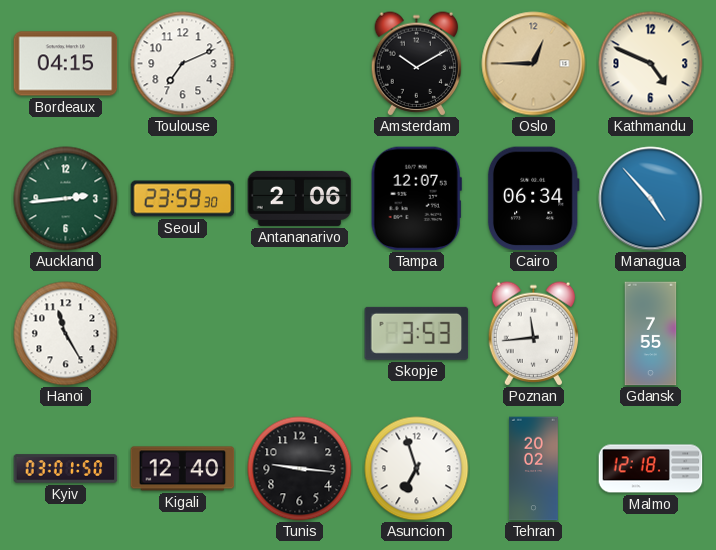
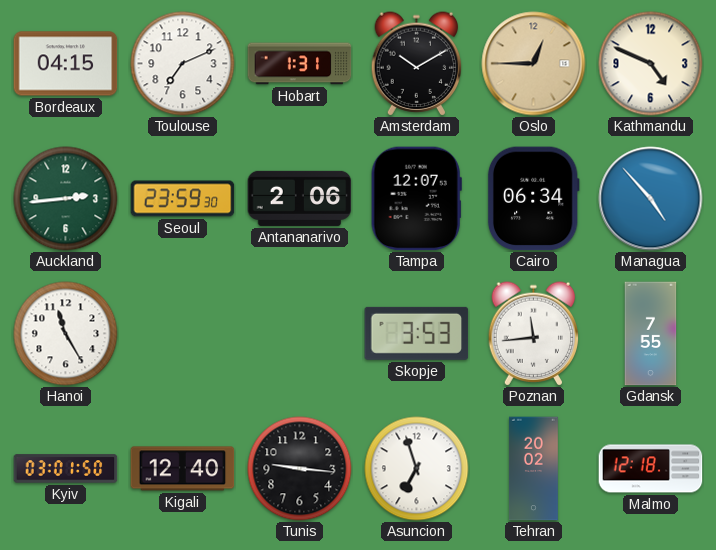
Hobart: none -> 1:31
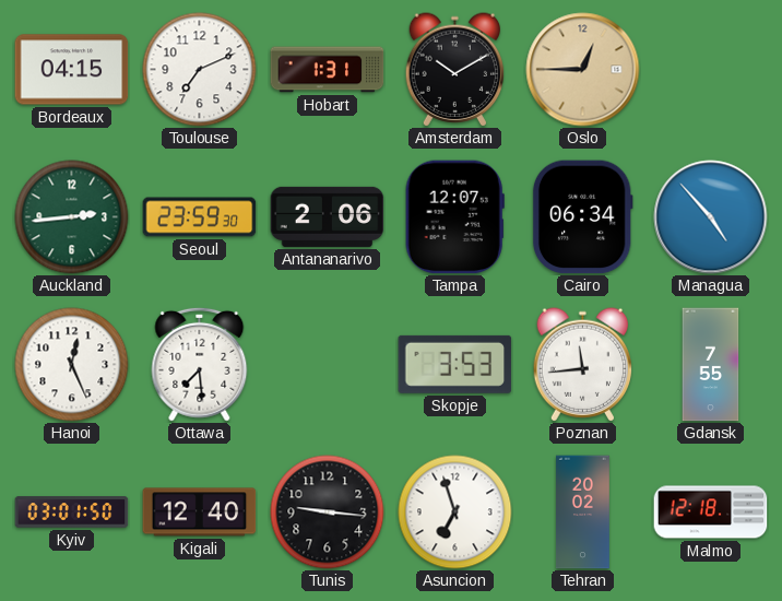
Kathmandu: 4:49 -> none
Hanoi: 11:25 -> 12:26
Ottawa: none -> 7:29
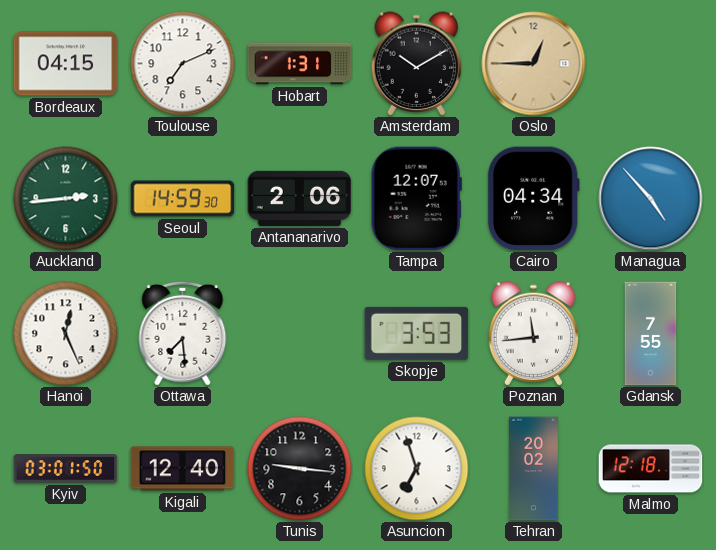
Seoul: 23:59 -> 14:59
Cairo: 06:34 -> 04:34
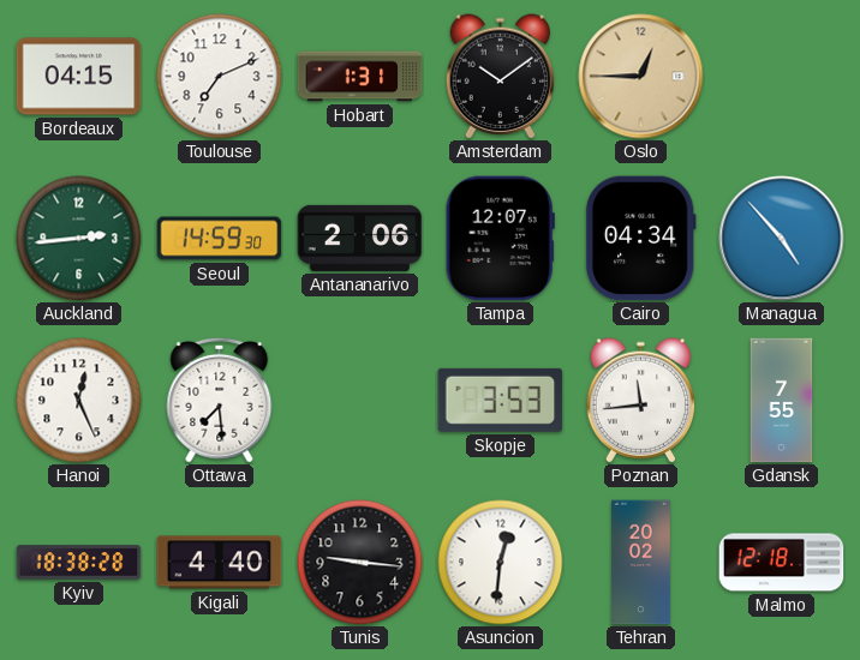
Amsterdam: 10:10 -> 10:09
Kyiv: 03:01 -> 18:38
Kigali: 12:40 -> 4:40
Asuncion: 6:57 -> 12:31
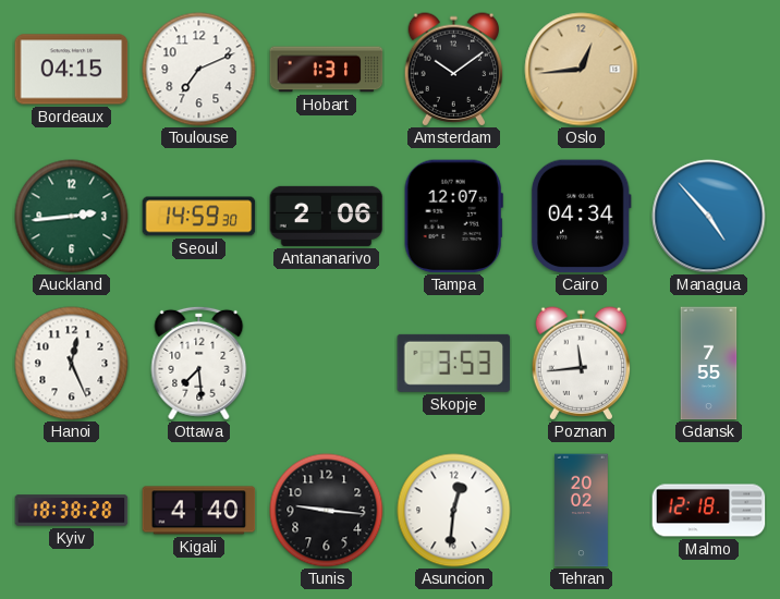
Oslo: 12:45 -> 12:44
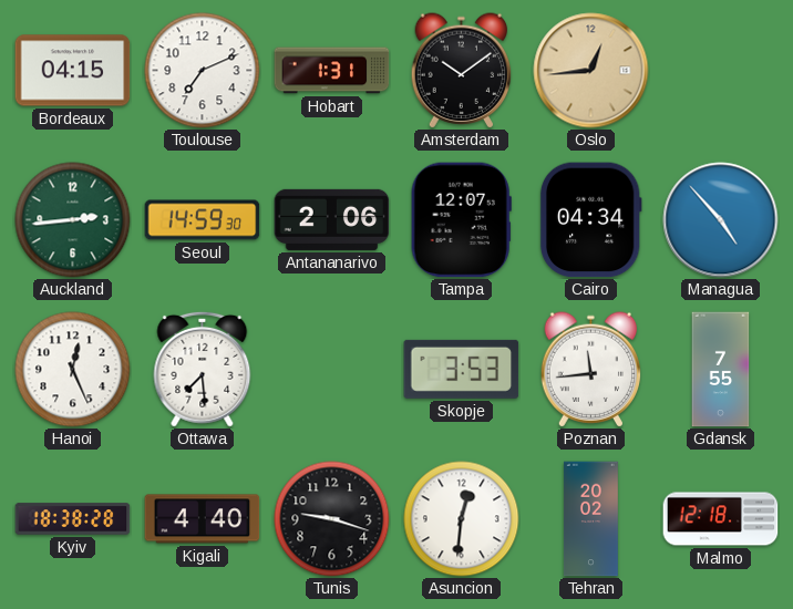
Tunis: 9:16 -> 9:18
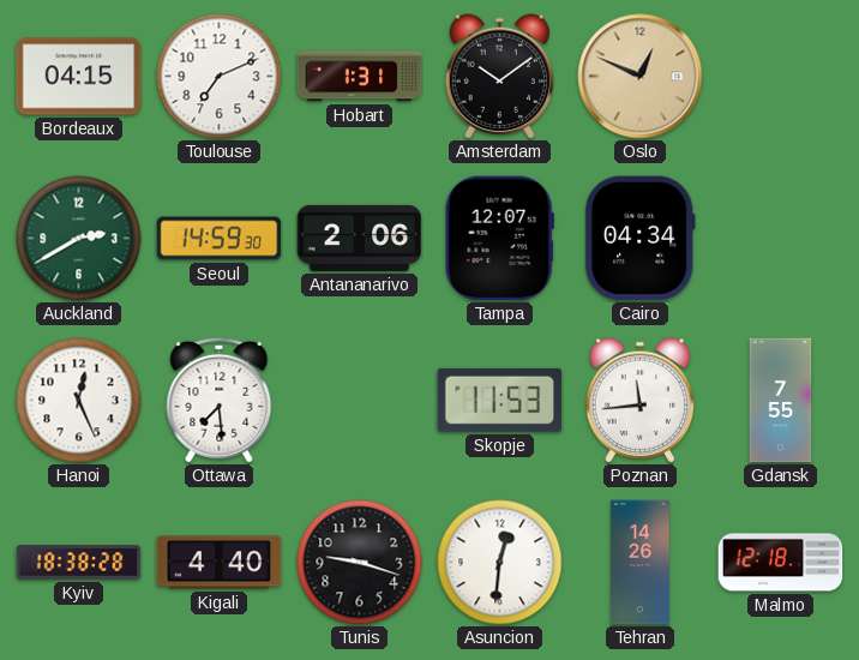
Oslo: 12:44 -> 12:49
Auckland: 2:44 -> 2:40
Managua: 4:53 -> none
Skopje: 3:53 -> 11:53
Tehran: 20:02 -> 14:26
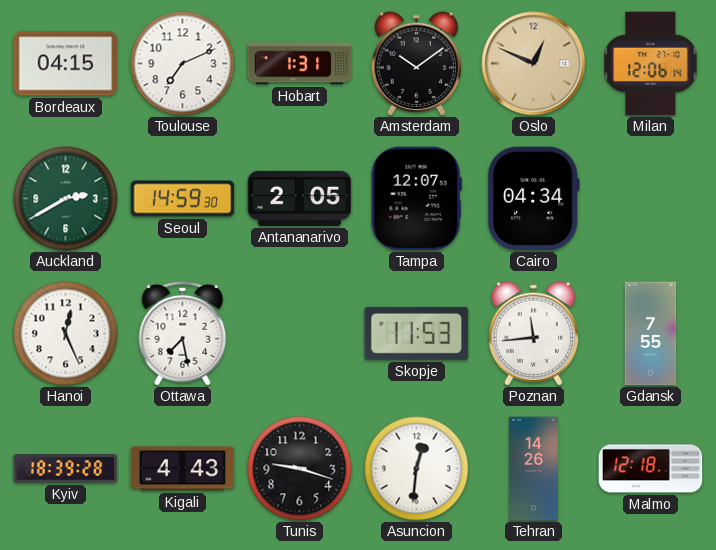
Milan: none -> 12:06
Antananarivo: 2:06 -> 2:05
Ottawa: 7:29 -> 7:28
Kyiv: 18:38 -> 18:39
Kigali: 4:40 -> 4:43
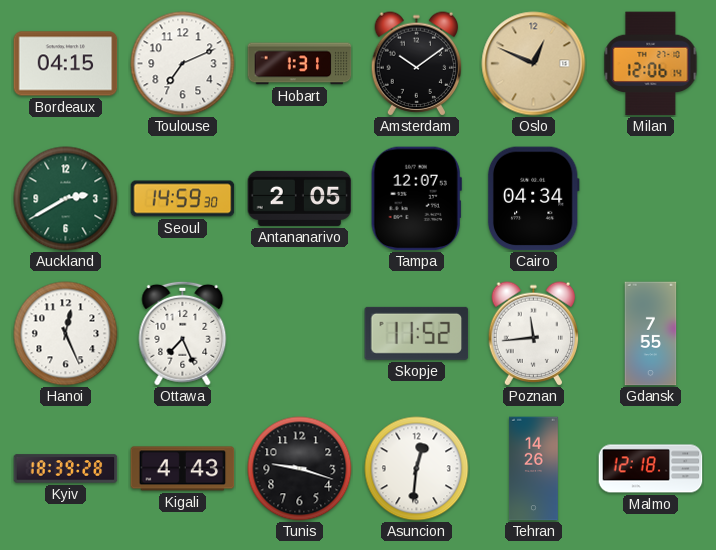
Ottawa: 7:28 -> 7:26
Skopje: 11:53 -> 11:52
